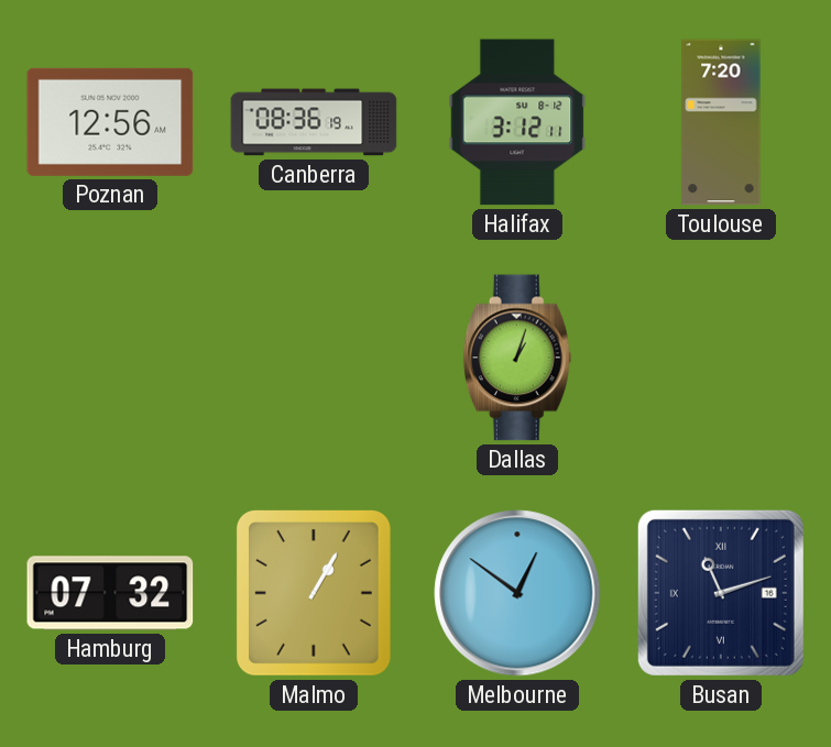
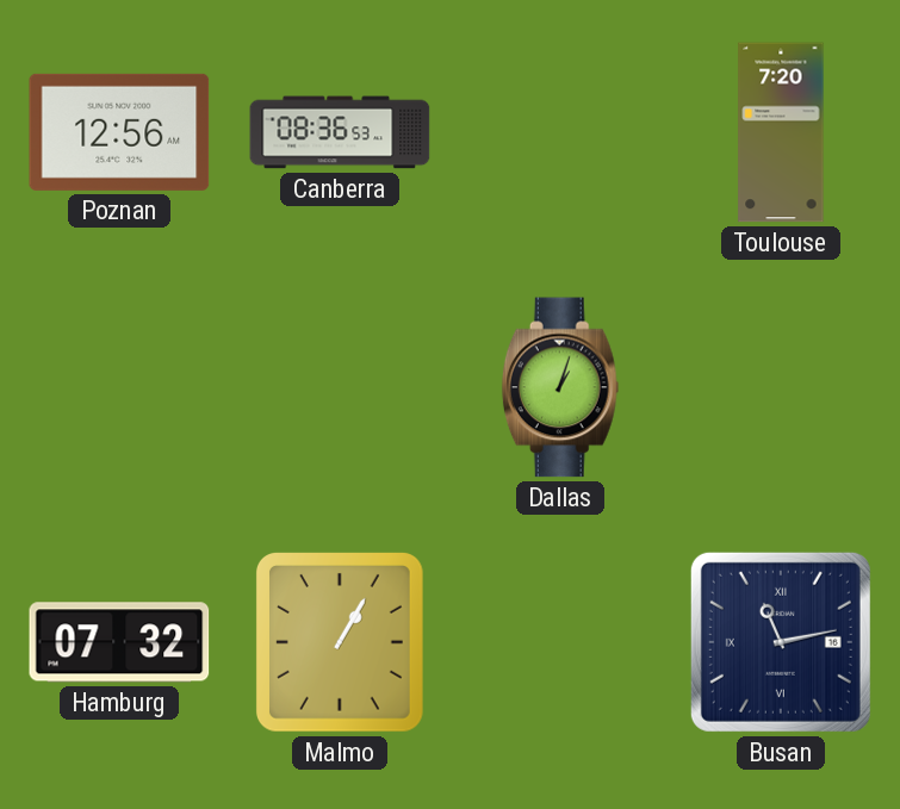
Canberra: 08:36:19 -> 08:36:53
Halifax: 3:12 -> none
Melbourne: 12:51 -> none
Busan: 11:12 -> 11:13
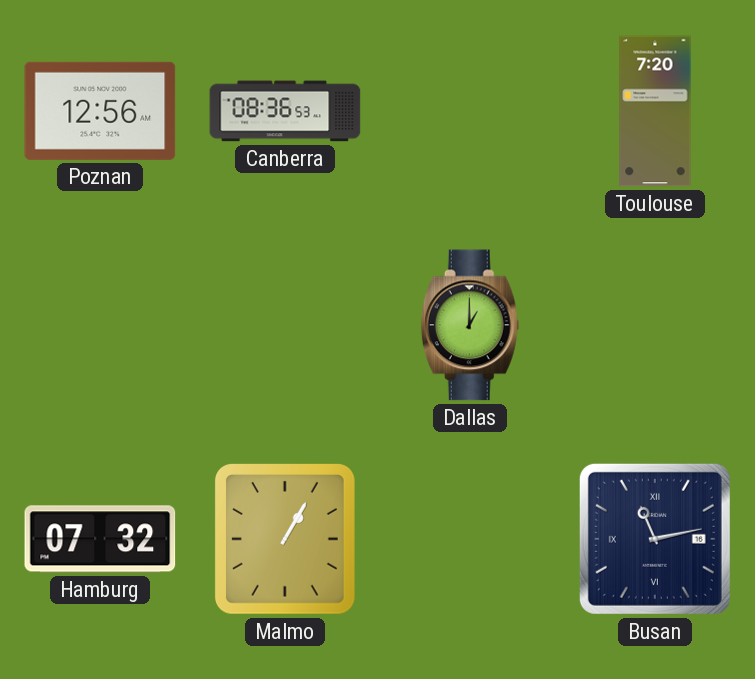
Dallas: 1:03 -> 1:00
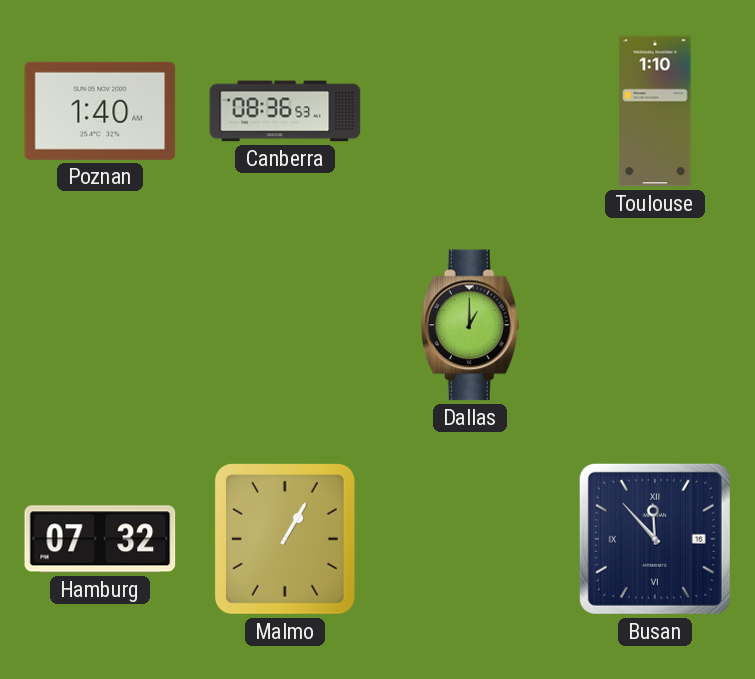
Poznan: 12:56 -> 1:40
Toulouse: 7:20 -> 1:10
Busan: 11:13 -> 11:53
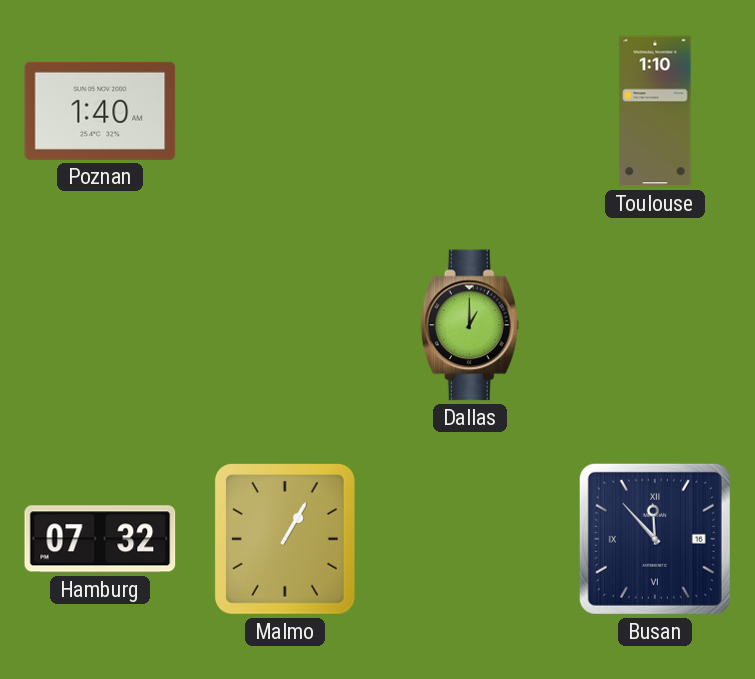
Canberra: 08:36 -> none
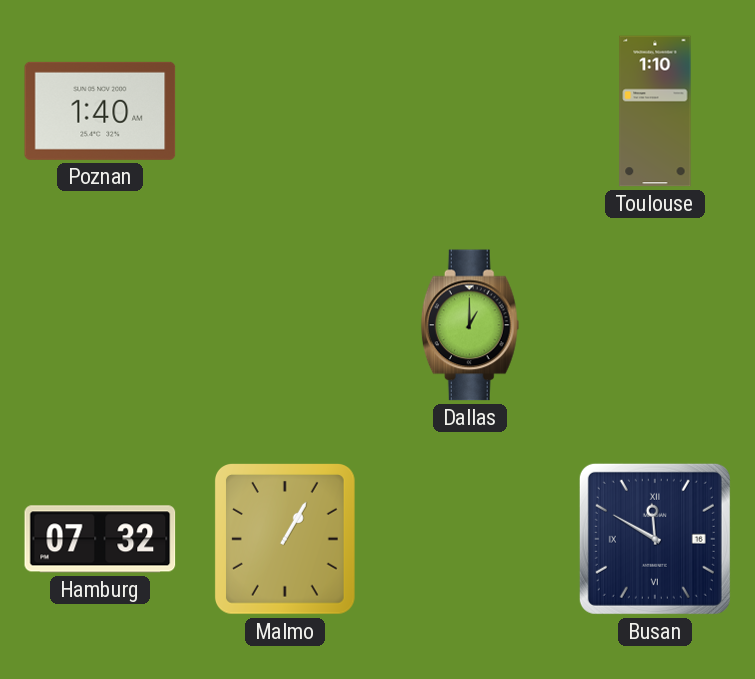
Busan: 11:53 -> 11:50
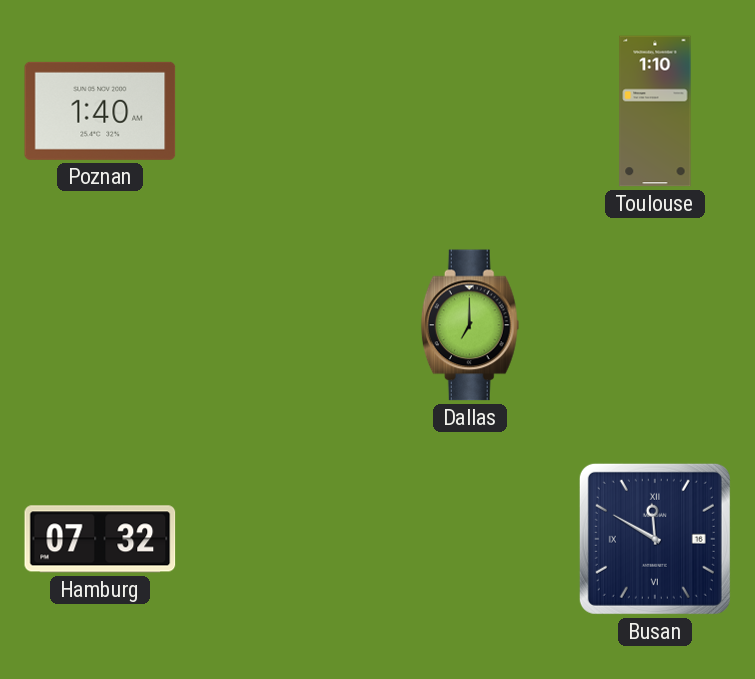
Dallas: 1:00 -> 7:00
Malmo: 1:05 -> none
